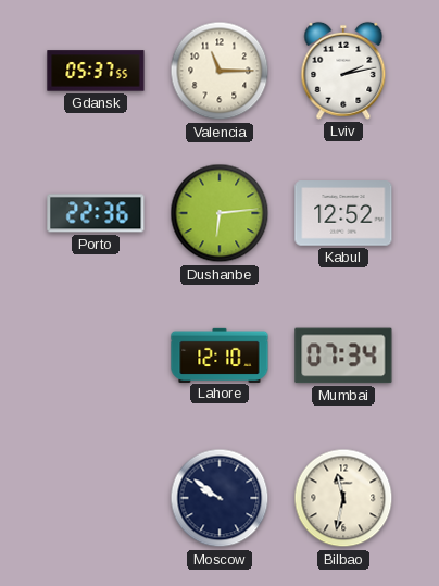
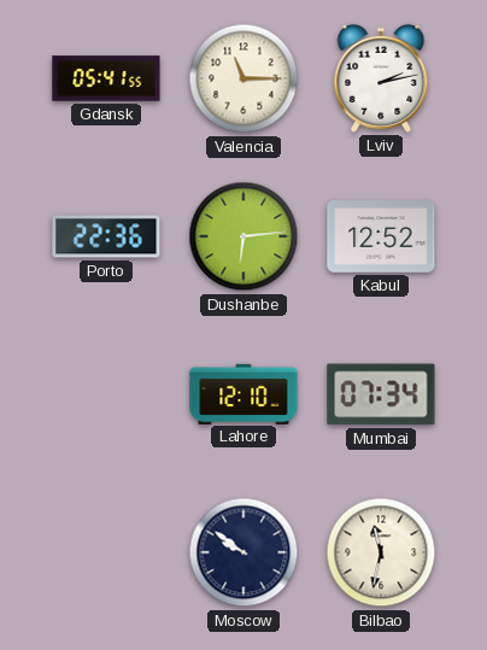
Gdansk: 05:37 -> 05:41
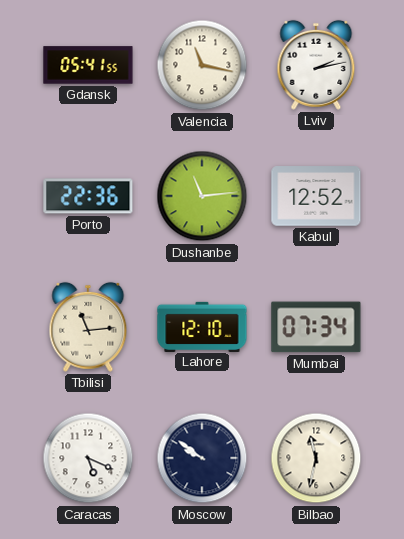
Valencia: 11:15 -> 11:17
Dushanbe: 6:14 -> 11:14
Tbilisi: none -> 11:14
Caracas: none -> 5:19
